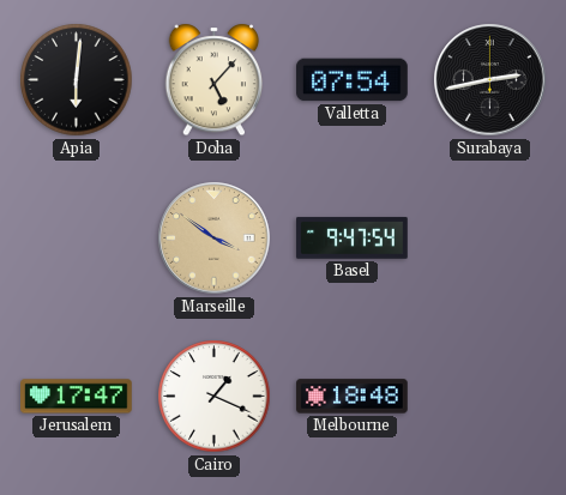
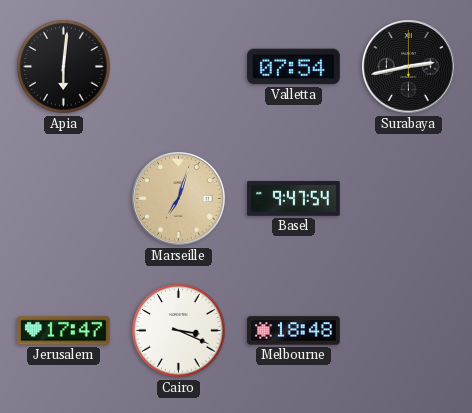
Doha: 5:07 -> none
Marseille: 3:51 -> 7:03
Cairo: 1:19 -> 3:19
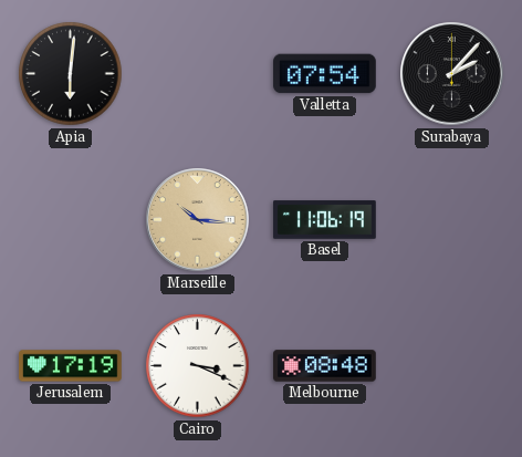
Surabaya: 2:43 -> 2:07
Marseille: 7:03 -> 10:16
Basel: 9:47 -> 11:06
Jerusalem: 17:47 -> 17:19
Melbourne: 18:48 -> 08:48
